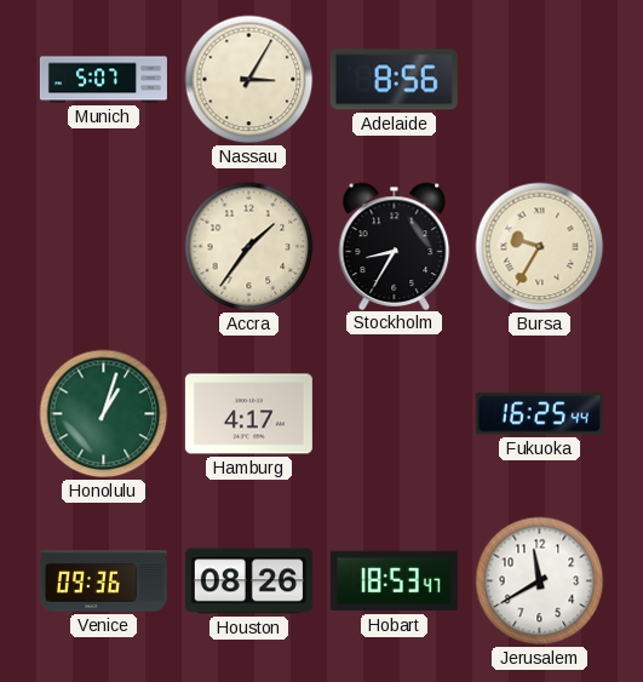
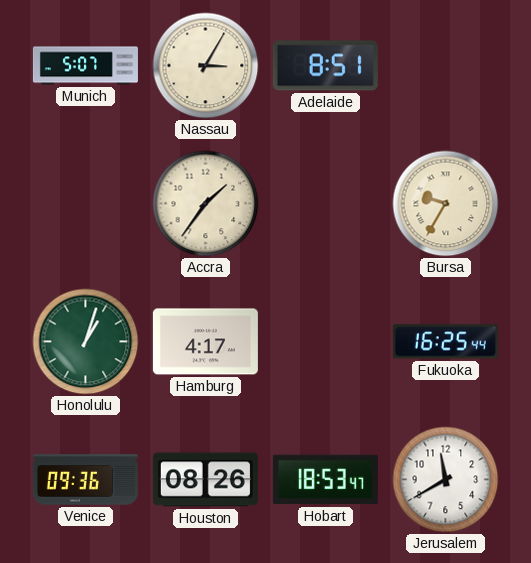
Adelaide: 8:56 -> 8:51
Stockholm: 8:35 -> none
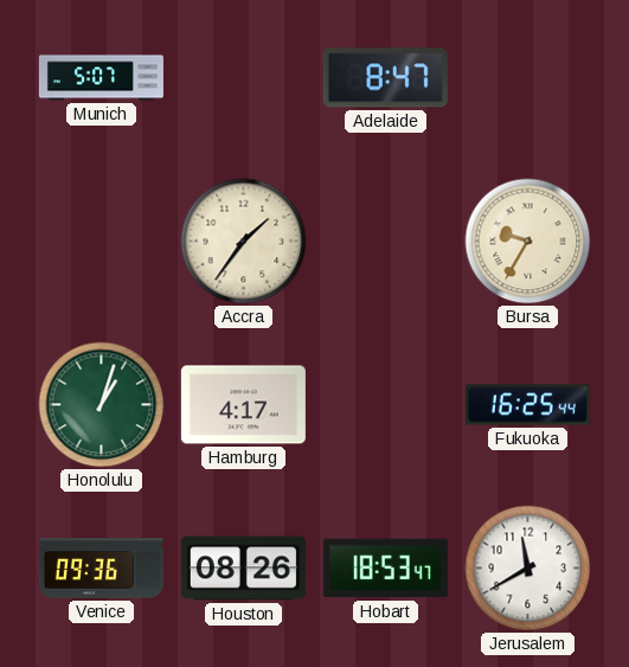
Nassau: 3:05 -> none
Adelaide: 8:51 -> 8:47
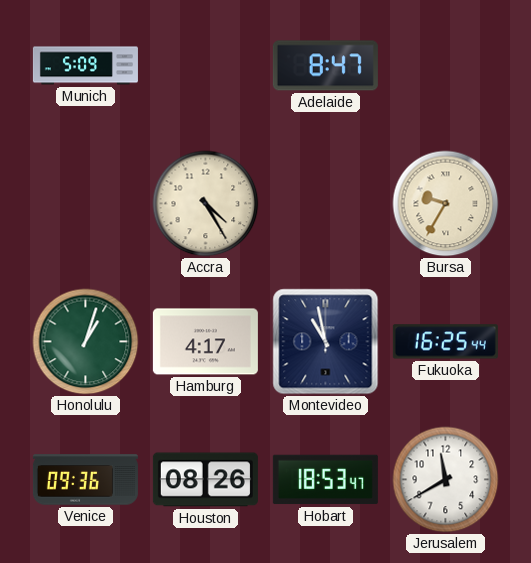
Munich: 5:07 -> 5:09
Accra: 1:36 -> 4:25
Montevideo: none -> 10:58
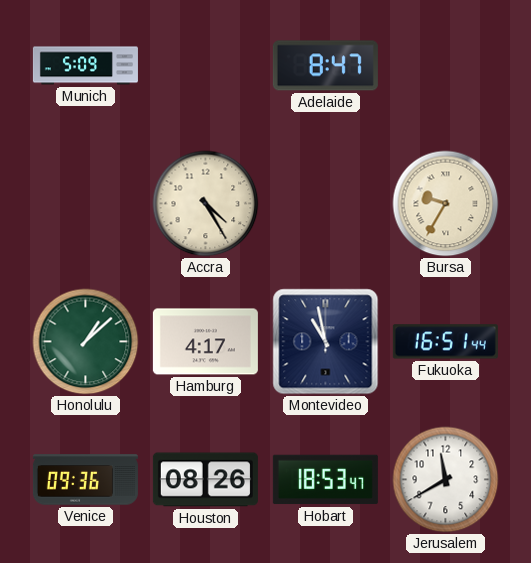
Honolulu: 1:03 -> 1:08
Fukuoka: 16:25 -> 16:51
